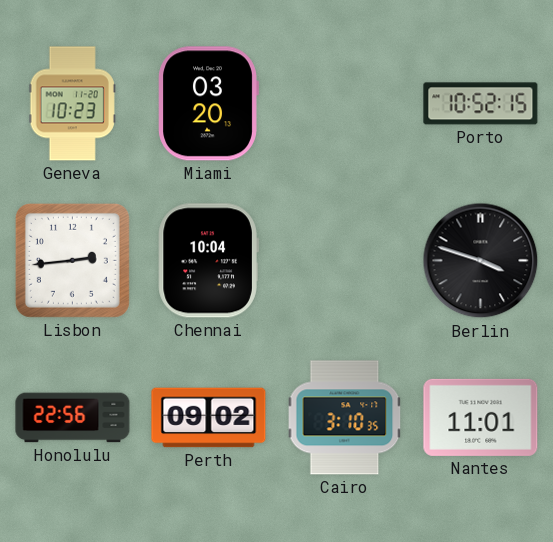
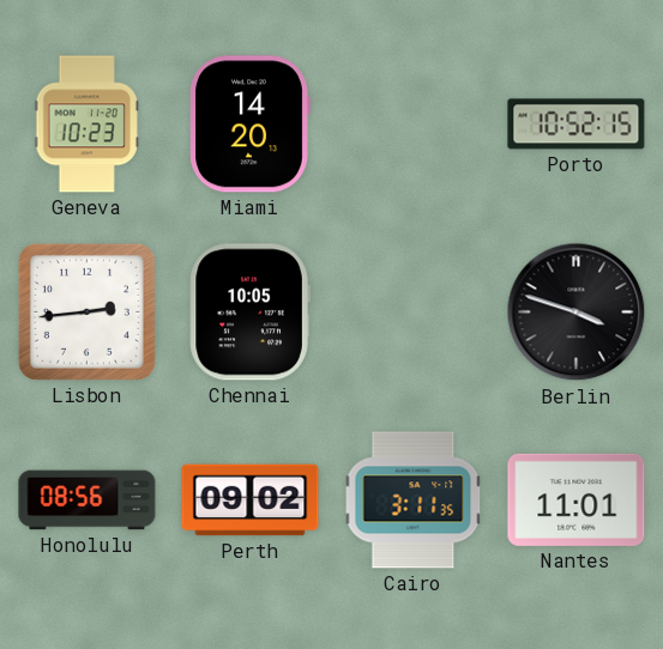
Miami: 03:20 -> 14:20
Chennai: 10:04 -> 10:05
Honolulu: 22:56 -> 08:56
Cairo: 3:10 -> 3:11
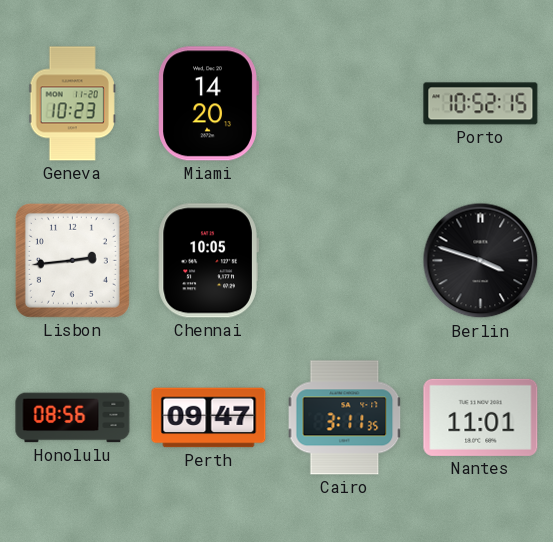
Perth: 09:02 -> 09:47
